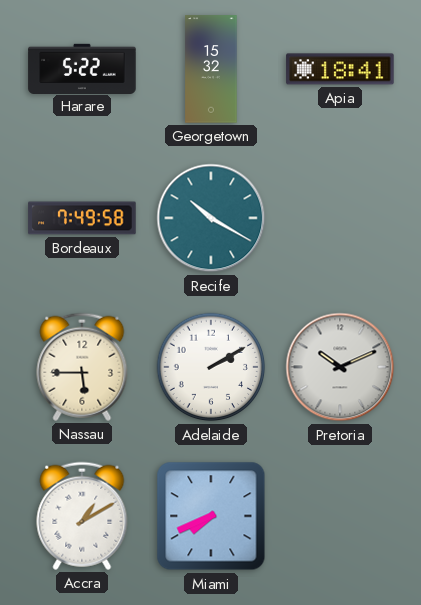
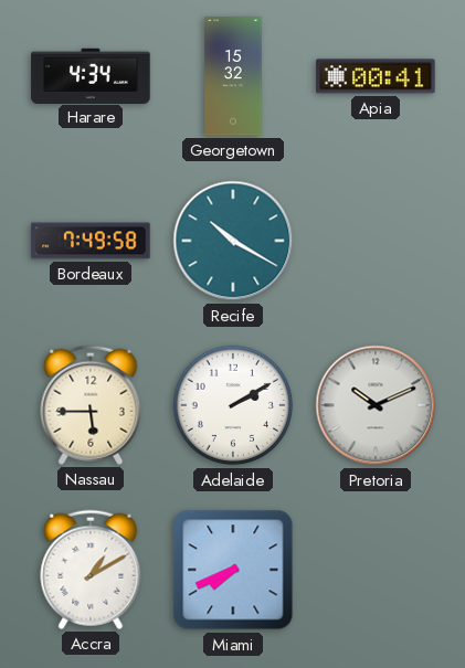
Harare: 5:22 -> 4:34
Apia: 18:41 -> 00:41
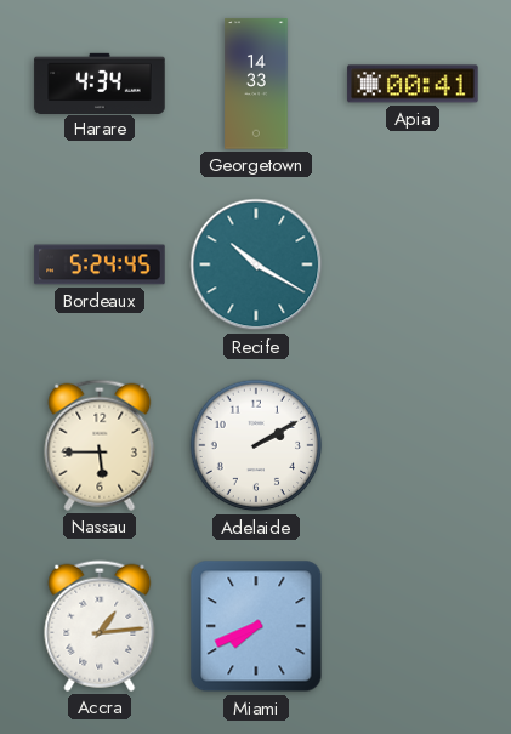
Georgetown: 15:32 -> 14:33
Bordeaux: 7:49 -> 5:24
Pretoria: 10:11 -> none
Accra: 1:10 -> 1:14
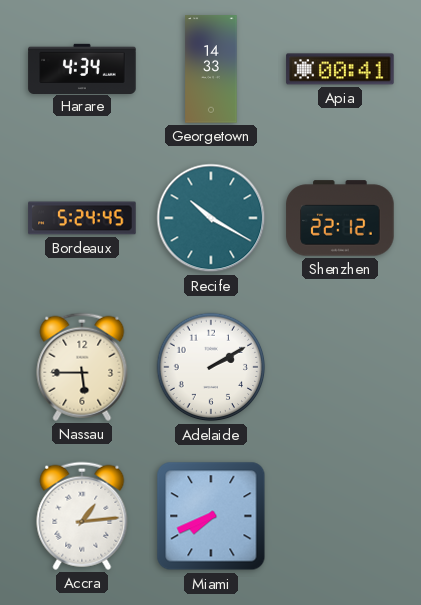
Shenzhen: none -> 22:12
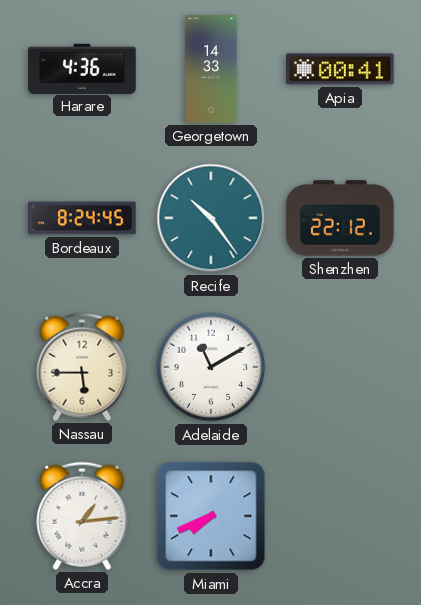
Harare: 4:34 -> 4:36
Bordeaux: 5:24 -> 8:24
Recife: 10:20 -> 10:24
Adelaide: 2:10 -> 11:10
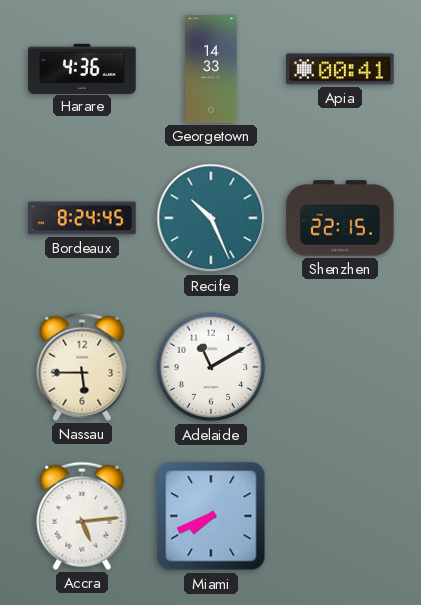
Recife: 10:24 -> 10:26
Shenzhen: 22:12 -> 22:15
Accra: 1:14 -> 5:14
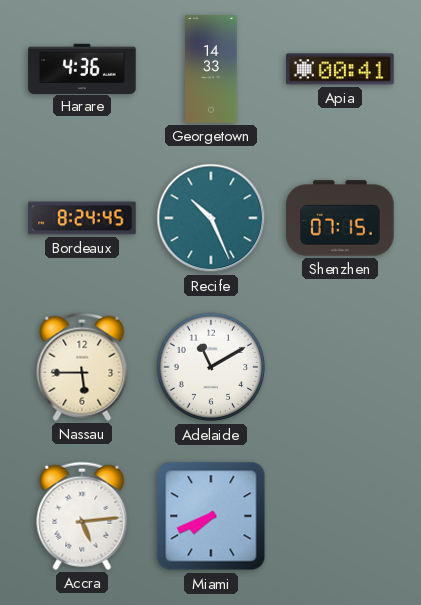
Shenzhen: 22:15 -> 07:15
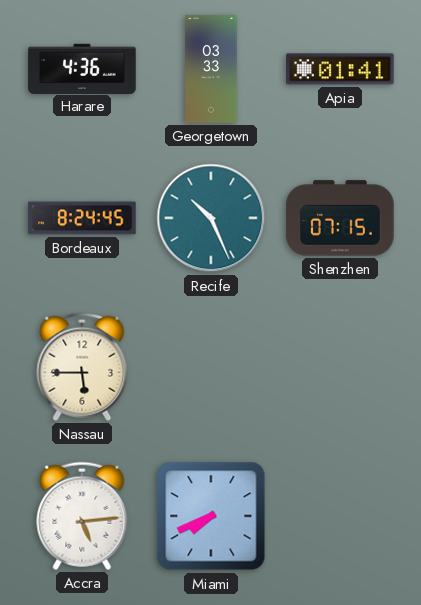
Georgetown: 14:33 -> 03:33
Apia: 00:41 -> 01:41
Adelaide: 11:10 -> none
